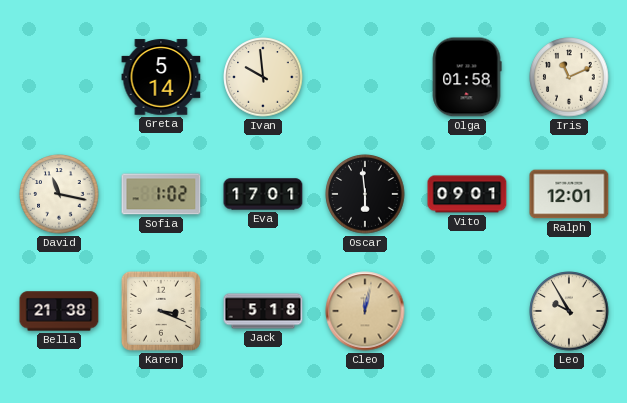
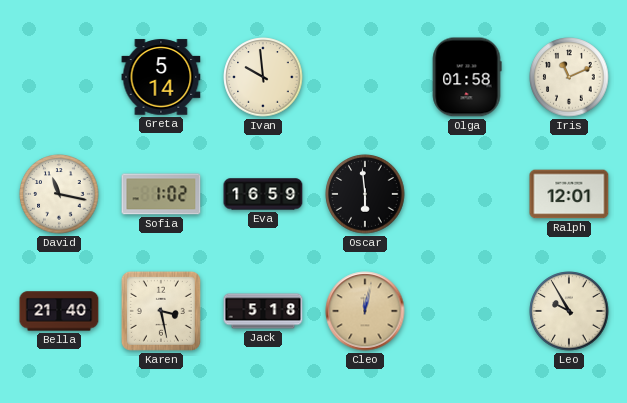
Eva: 17:01 -> 16:59
Vito: 09:01 -> none
Bella: 21:38 -> 21:40
Karen: 3:19 -> 3:28
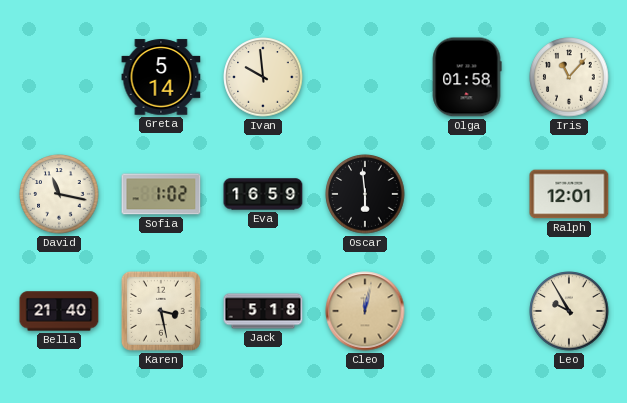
Iris: 11:11 -> 11:07
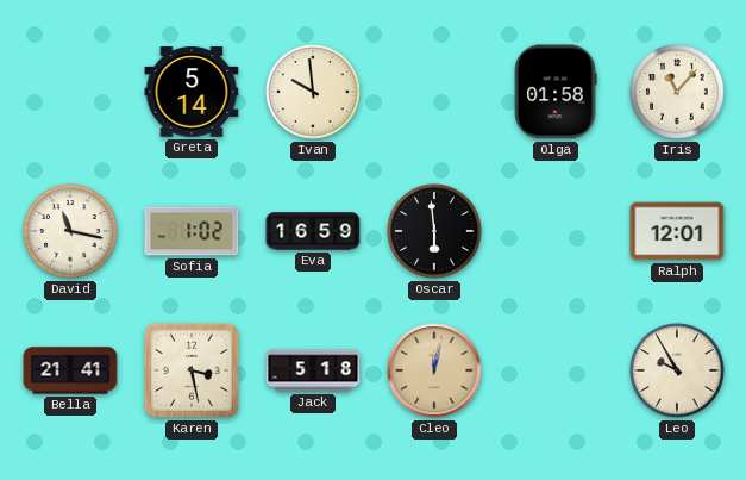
Bella: 21:40 -> 21:41
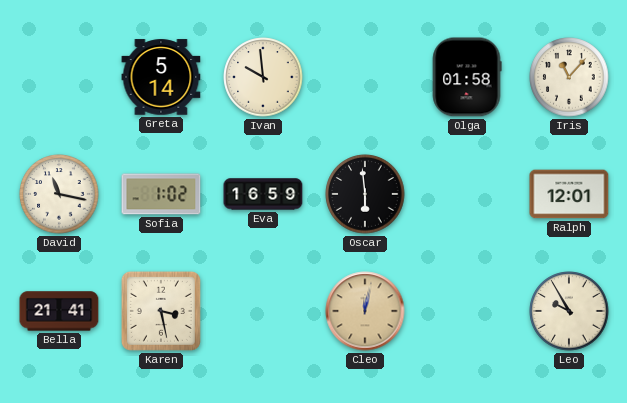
Jack: 5:18 -> none
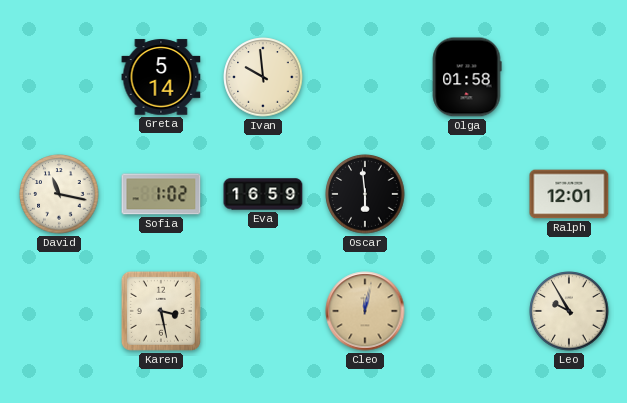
Iris: 11:07 -> none
Bella: 21:41 -> none
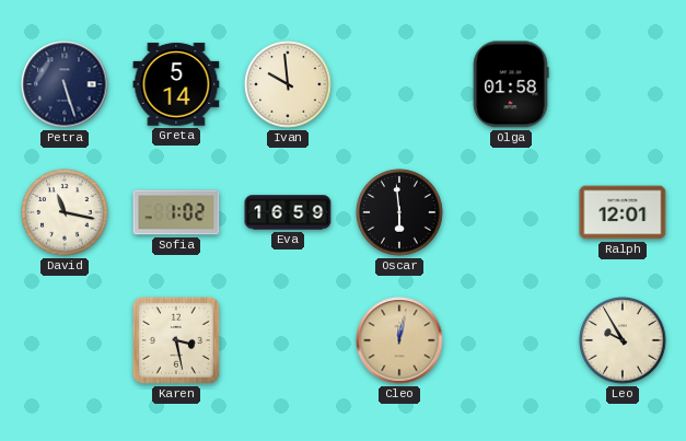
Petra: none -> 5:27
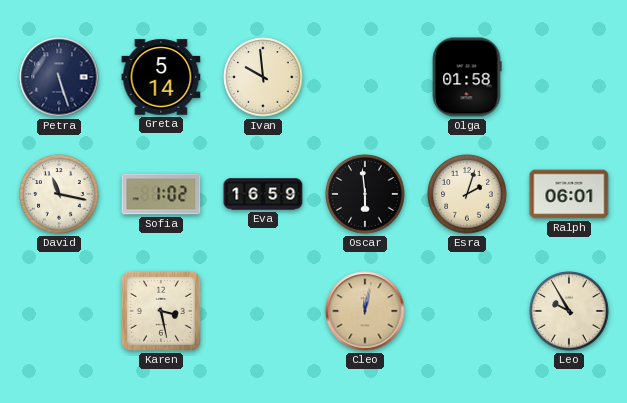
Esra: none -> 2:03
Ralph: 12:01 -> 06:01
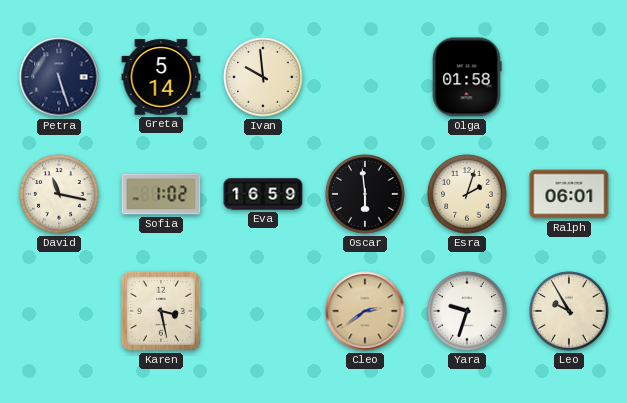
Cleo: 12:02 -> 2:39
Yara: none -> 9:33
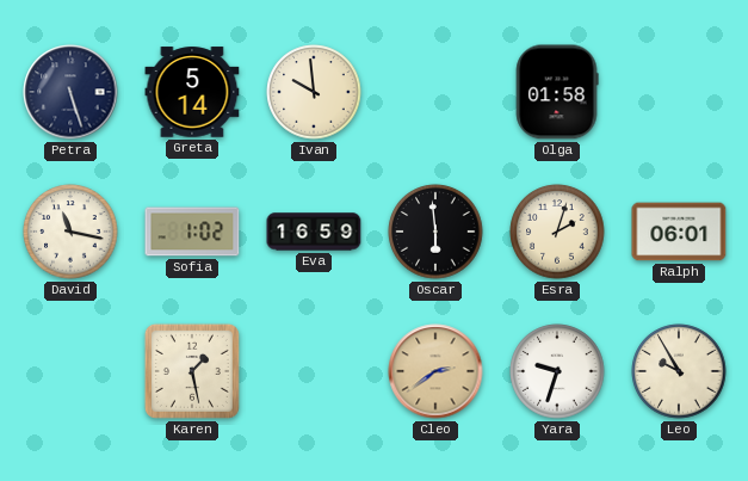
Karen: 3:28 -> 1:28
